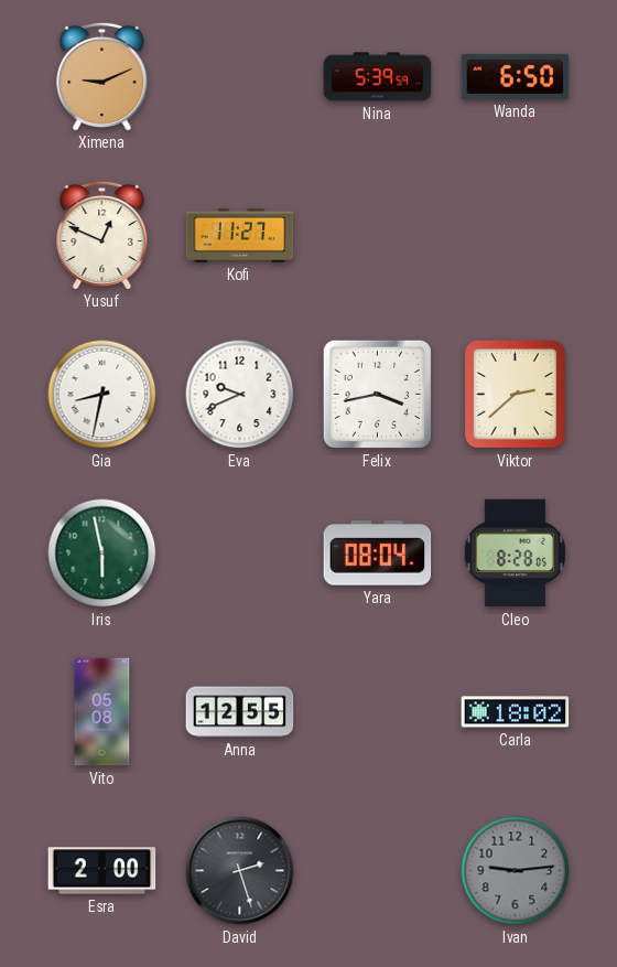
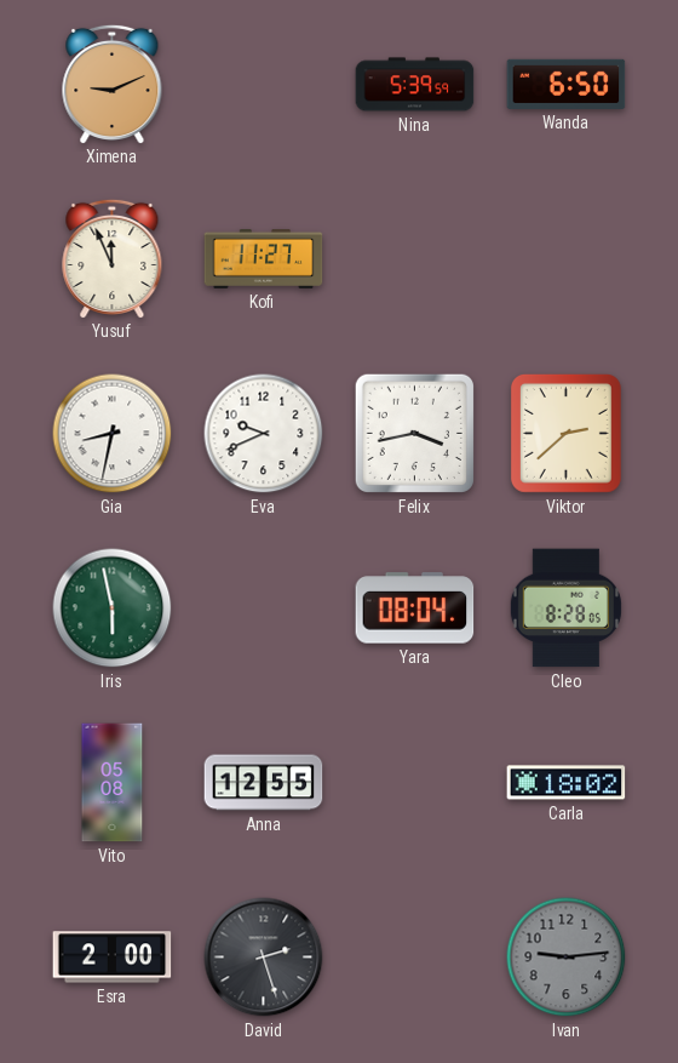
Yusuf: 12:49 -> 11:56
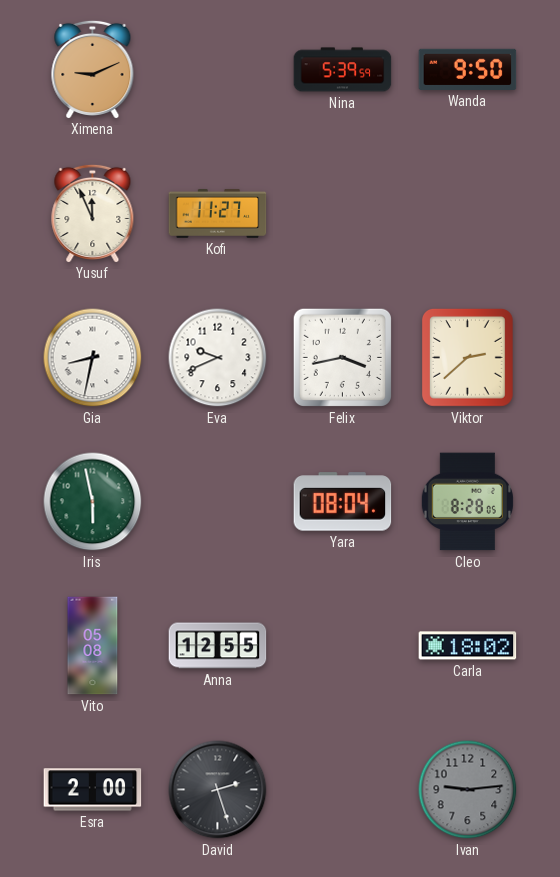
Wanda: 6:50 -> 9:50
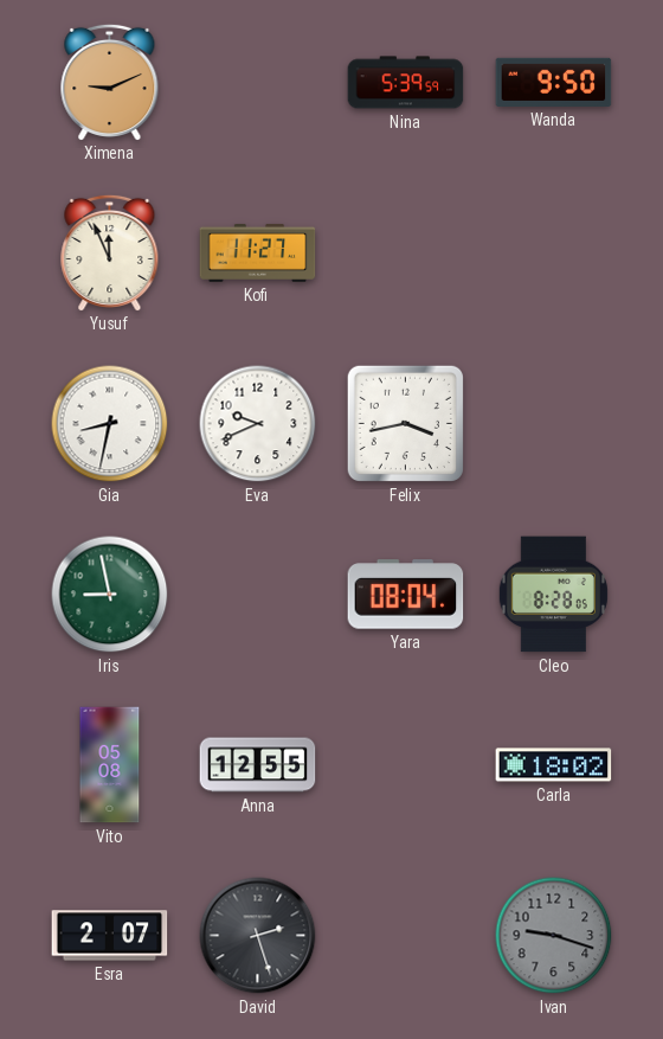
Viktor: 2:38 -> none
Iris: 5:58 -> 8:58
Esra: 2:00 -> 2:07
Ivan: 9:14 -> 9:18
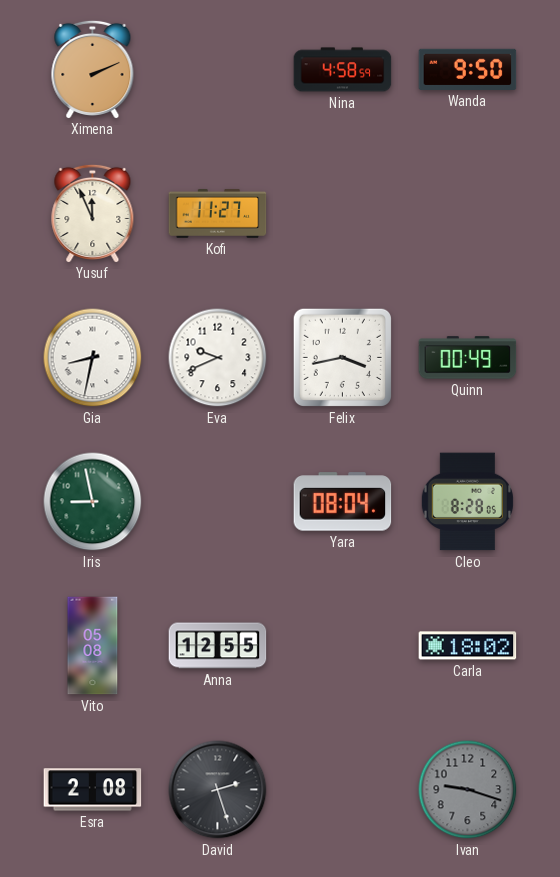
Ximena: 9:11 -> 2:11
Nina: 5:39 -> 4:58
Quinn: none -> 00:49
Esra: 2:07 -> 2:08
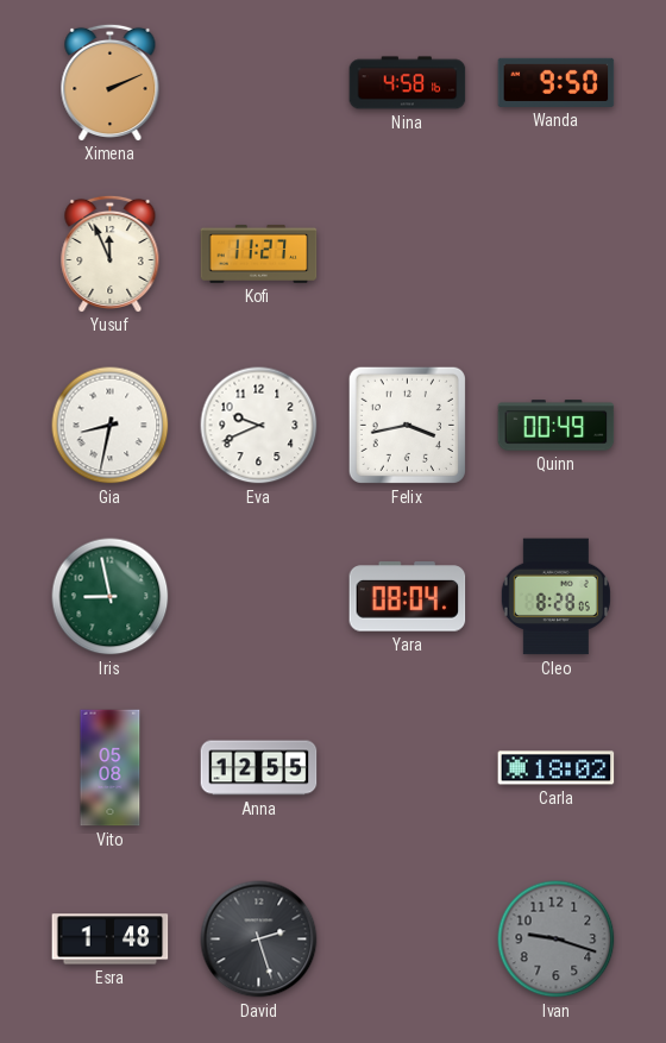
Nina: 4:58:59 -> 4:58:16
Esra: 2:08 -> 1:48
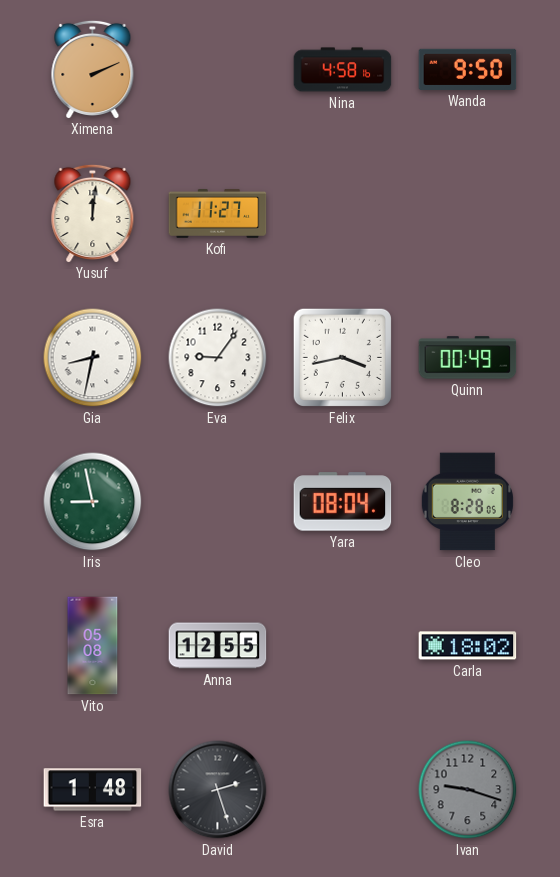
Yusuf: 11:56 -> 12:01
Eva: 9:41 -> 9:06
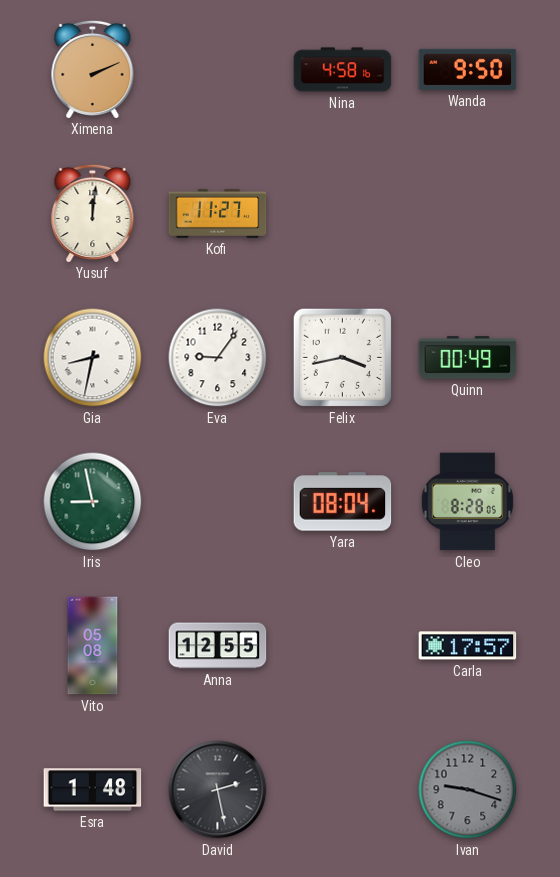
Carla: 18:02 -> 17:57
David: 2:27 -> 2:28
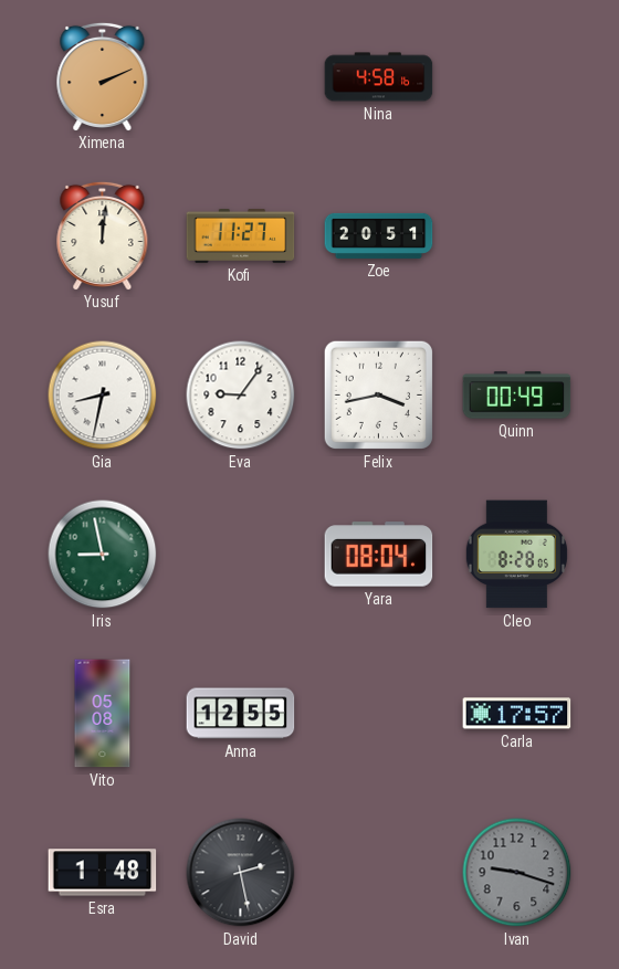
Wanda: 9:50 -> none
Zoe: none -> 20:51
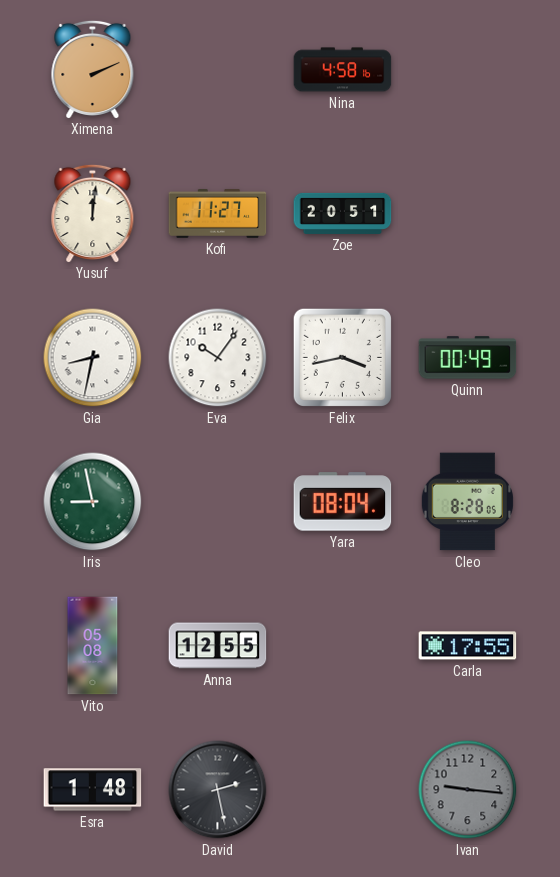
Eva: 9:06 -> 10:06
Carla: 17:57 -> 17:55
Ivan: 9:18 -> 9:16
